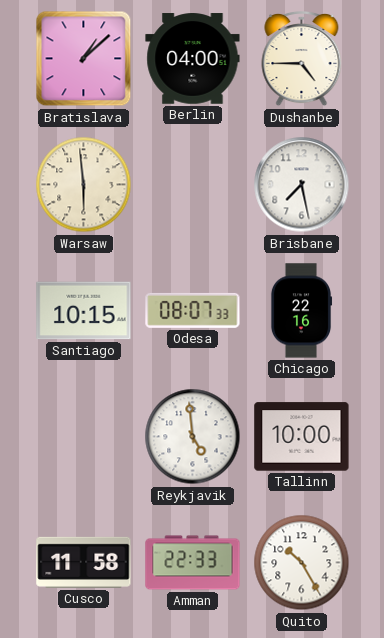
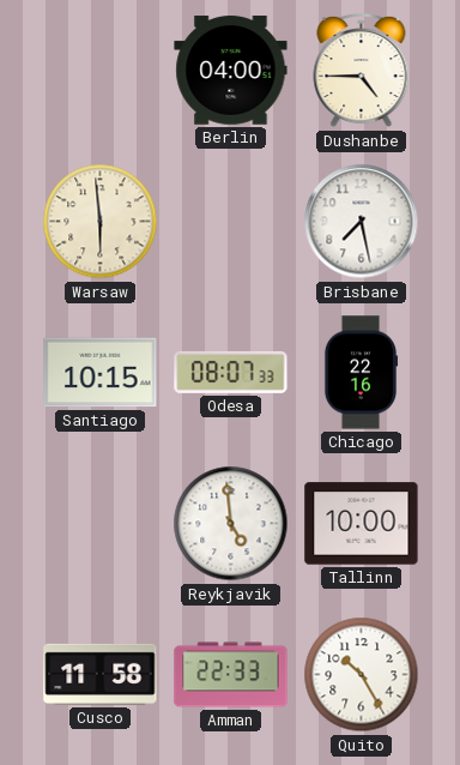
Bratislava: 1:08 -> none
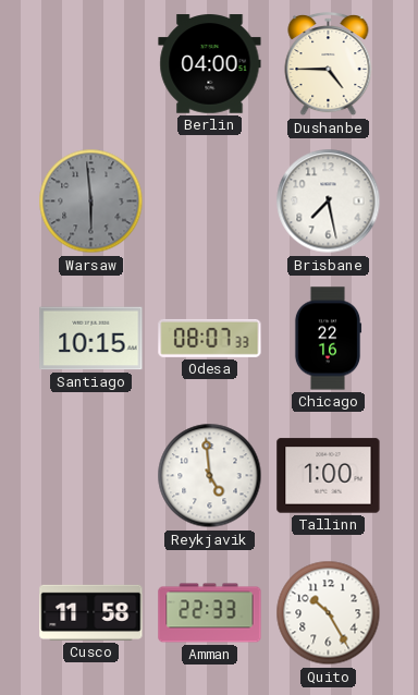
Warsaw dial: cream -> grey
Tallinn: 10:00 -> 1:00
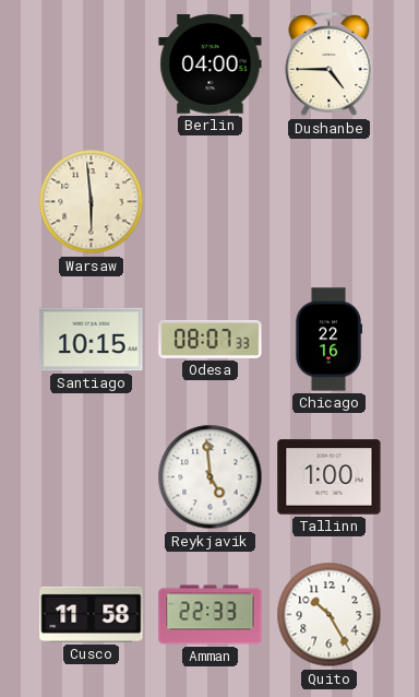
Warsaw dial: grey -> cream
Brisbane: 7:28 -> none
